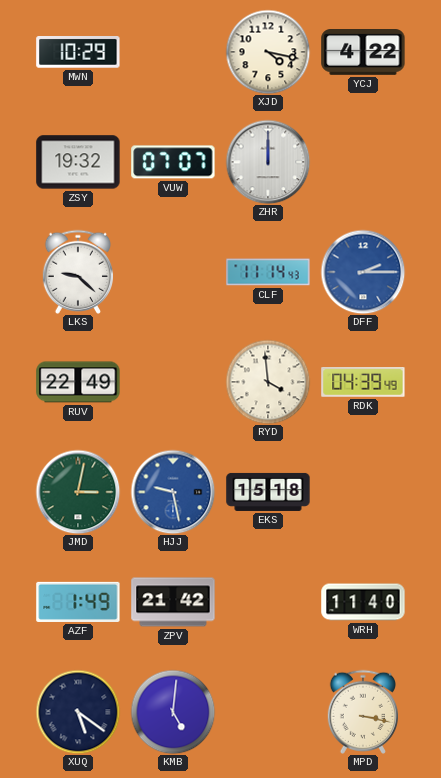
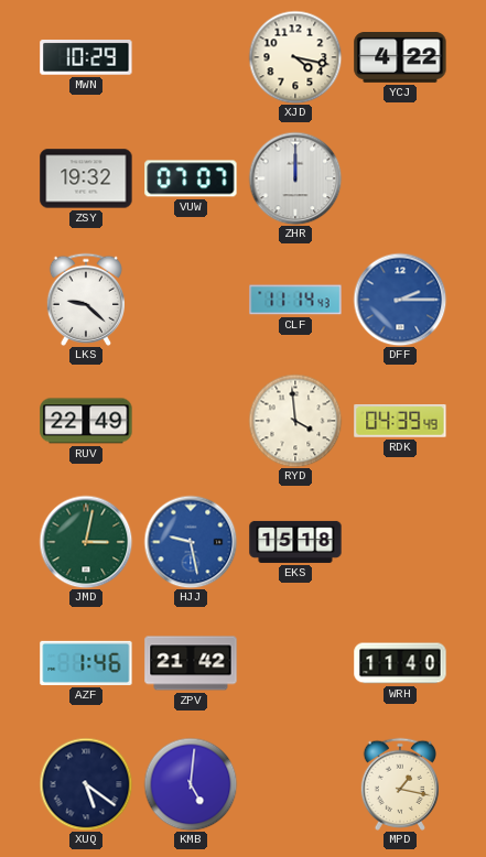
AZF: 1:49 -> 1:46
MPD: 3:17 -> 1:17
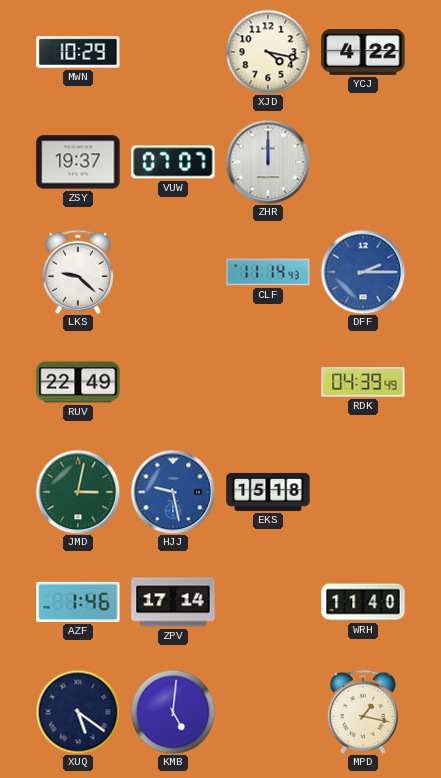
ZSY: 19:32 -> 19:37
RYD: 3:59 -> none
ZPV: 21:42 -> 17:14
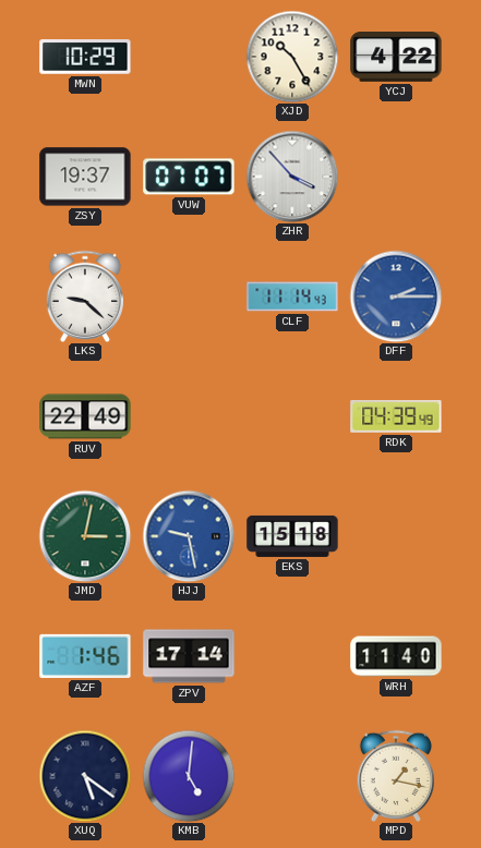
XJD: 4:17 -> 10:25
ZHR: 12:00 -> 3:53
